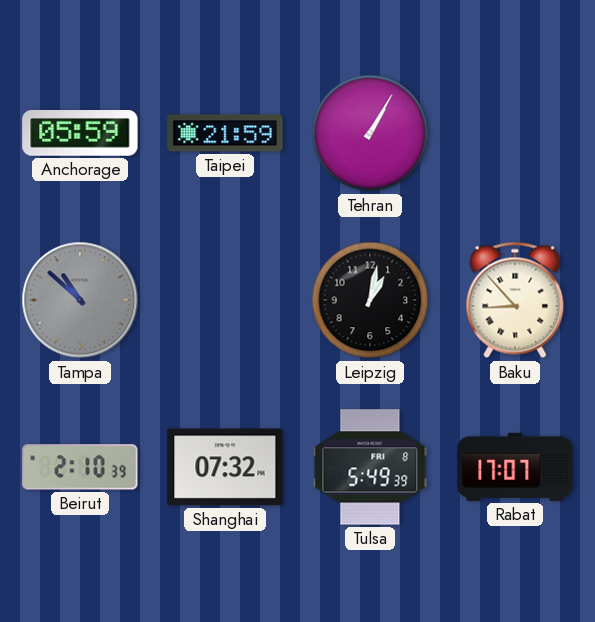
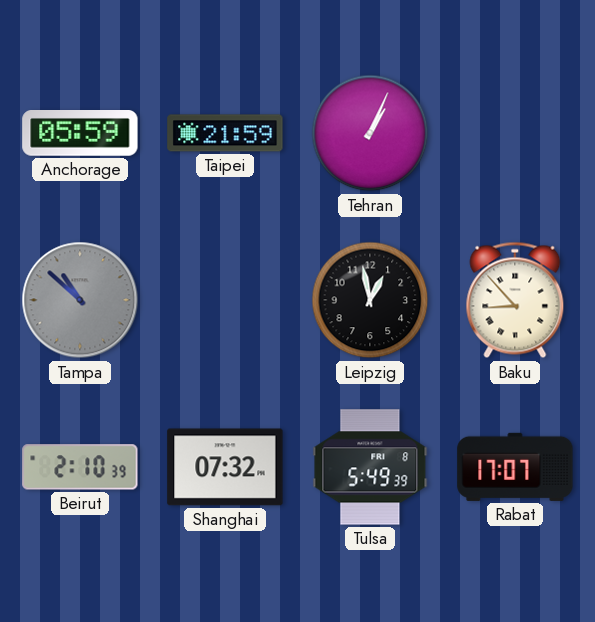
Tehran: 1:05 -> 1:04
Leipzig: 1:02 -> 12:58
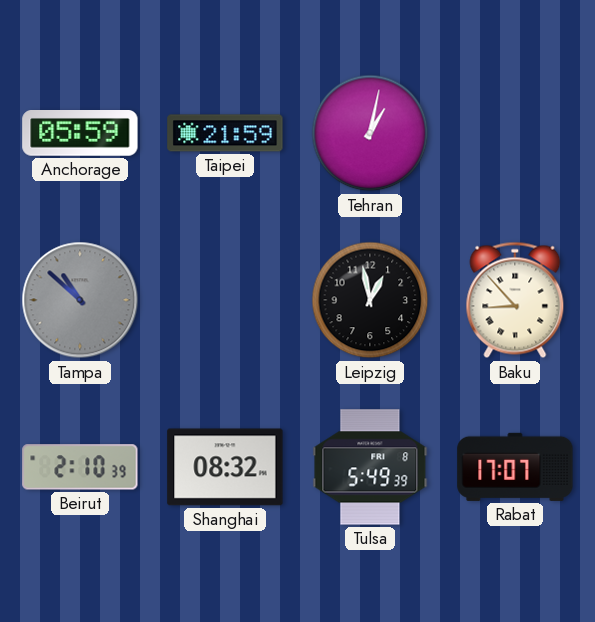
Tehran: 1:04 -> 1:02
Shanghai: 07:32 -> 08:32
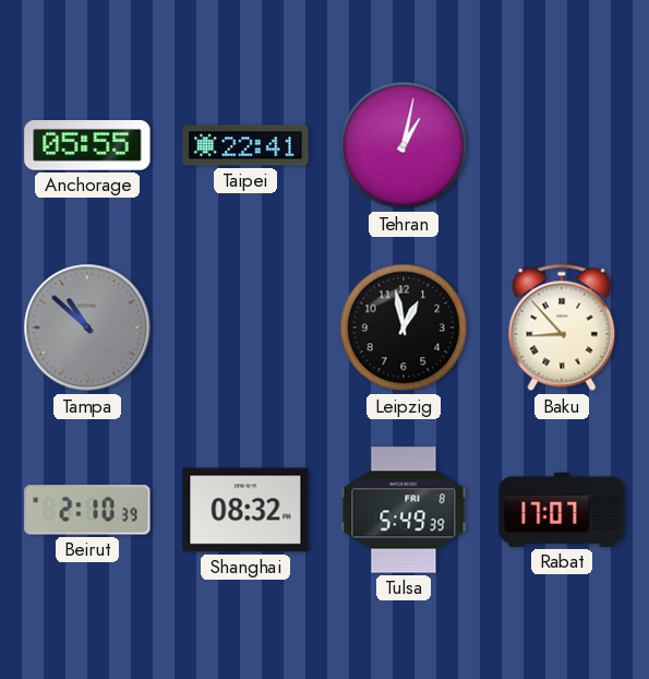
Anchorage: 05:59 -> 05:55
Taipei: 21:59 -> 22:41
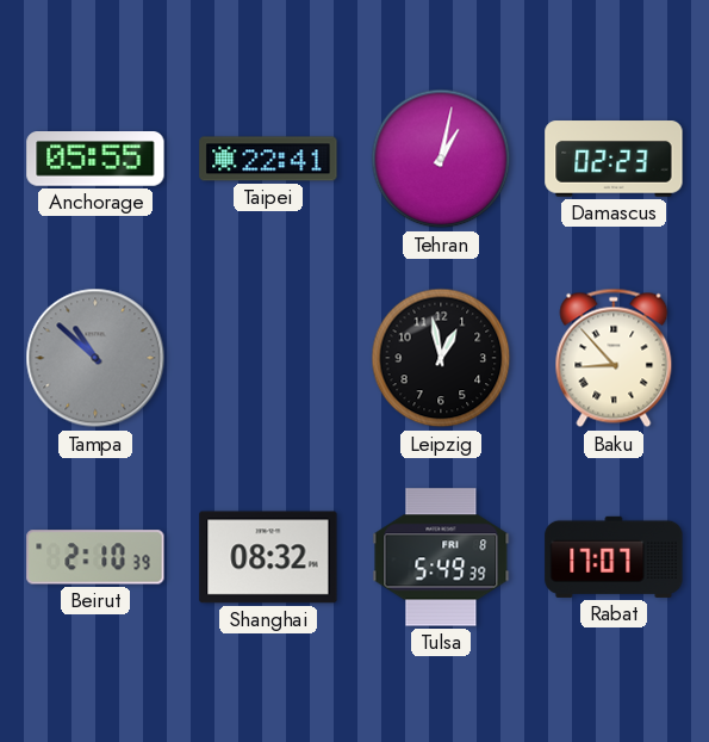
Damascus: none -> 02:23
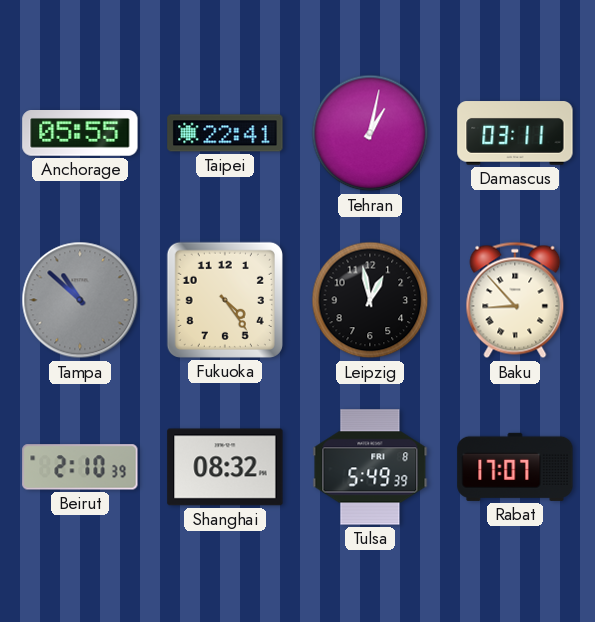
Damascus: 02:23 -> 03:11
Fukuoka: none -> 4:24
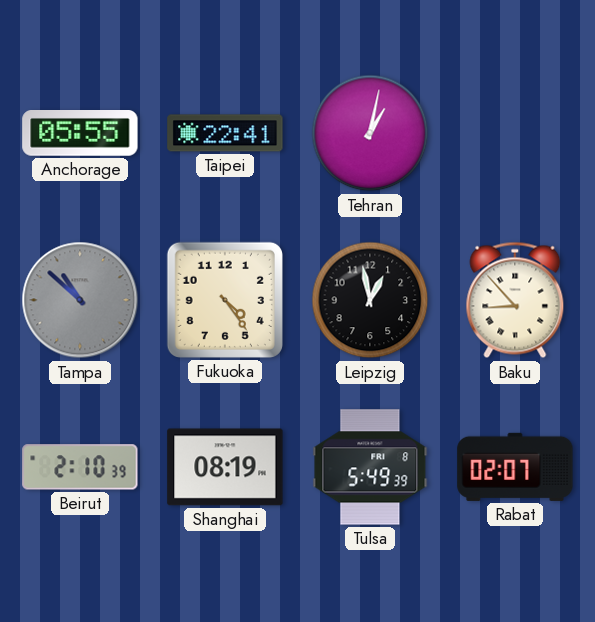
Damascus: 03:11 -> none
Shanghai: 08:32 -> 08:19
Rabat: 17:07 -> 02:07
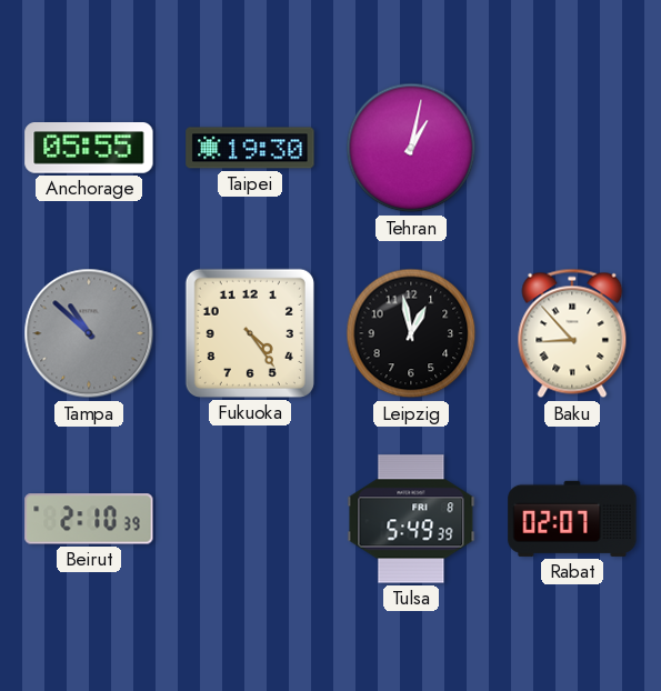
Taipei: 22:41 -> 19:30
Shanghai: 08:19 -> none
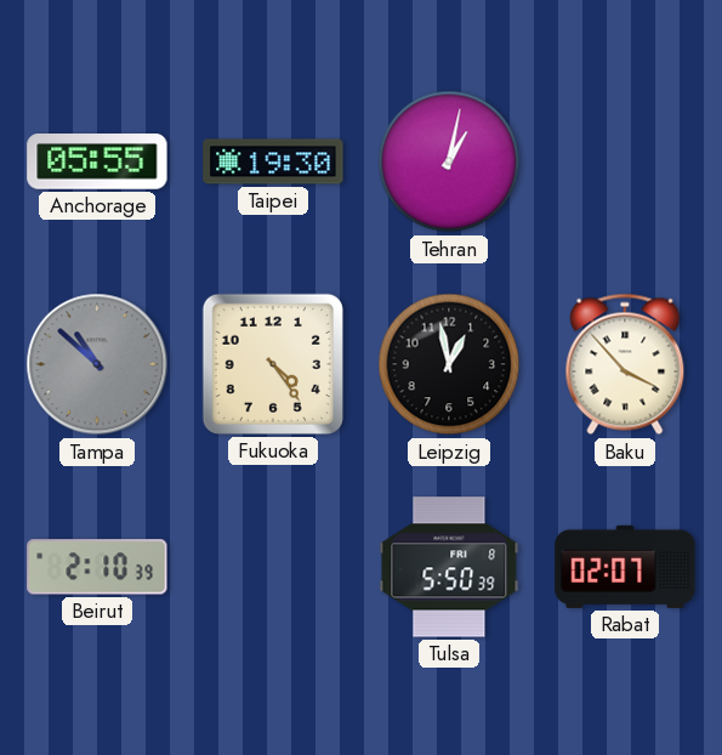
Baku: 8:53 -> 3:53
Tulsa: 5:49 -> 5:50
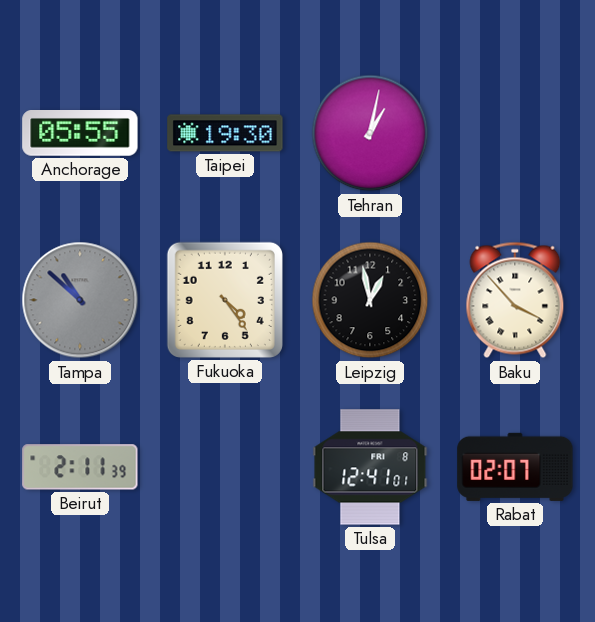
Beirut: 2:10 -> 2:11
Tulsa: 5:50 -> 12:41
